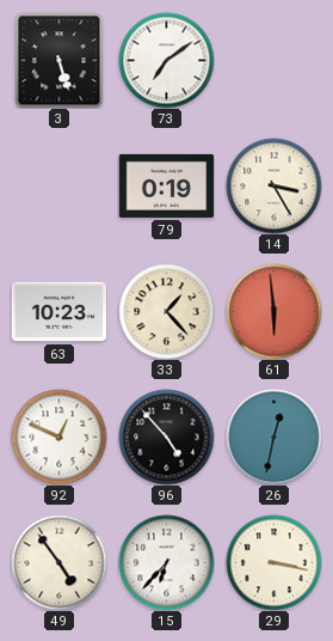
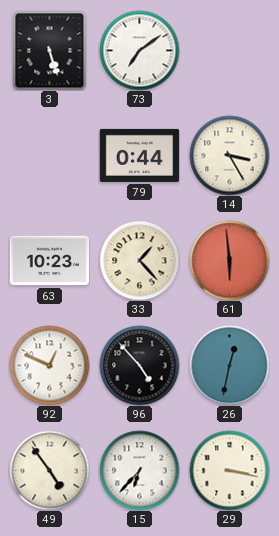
79: 0:19 -> 0:44
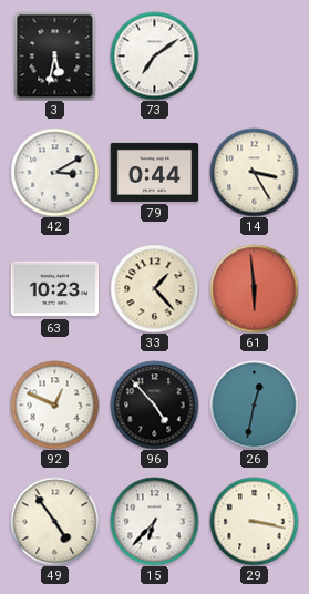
3: 5:27 -> 5:32
42: none -> 3:10
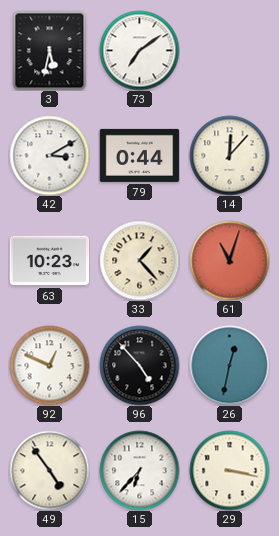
14: 3:25 -> 12:07
61: 5:59 -> 11:03
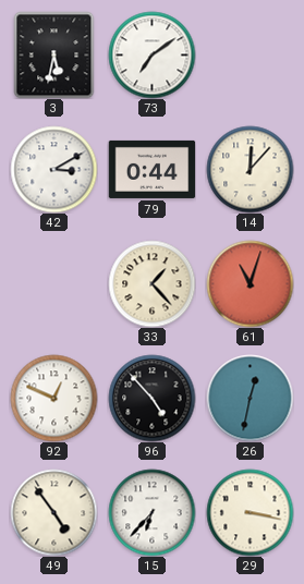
63: 10:23 -> none
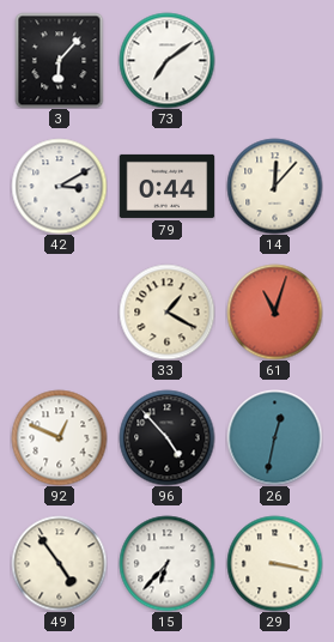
3: 5:32 -> 6:07
33: 1:23 -> 1:20
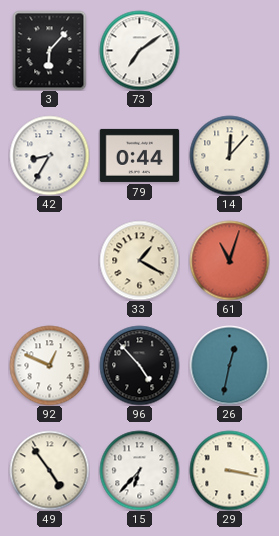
42: 3:10 -> 8:35
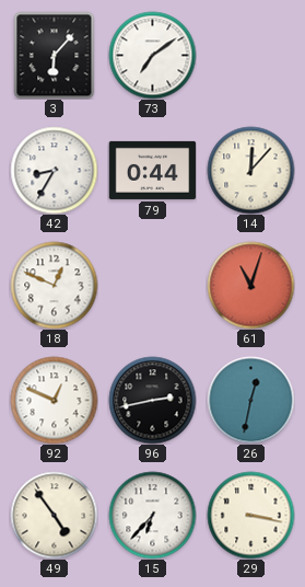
18: none -> 12:49
33: 1:20 -> none
96: 4:53 -> 2:43
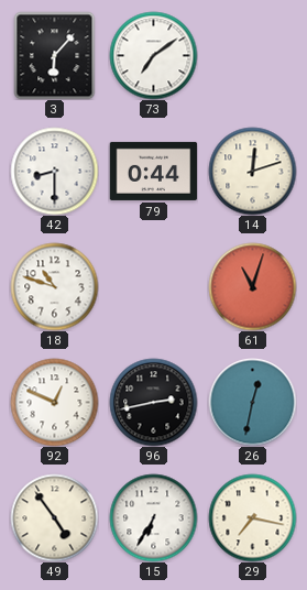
42: 8:35 -> 8:30
14: 12:07 -> 12:12
18: 12:49 -> 10:48
15: 6:37 -> 6:35
29: 3:17 -> 7:17
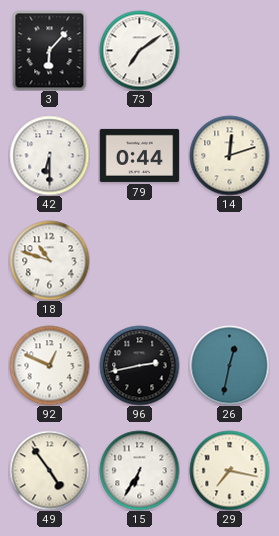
42: 8:30 -> 6:30
61: 11:03 -> none
